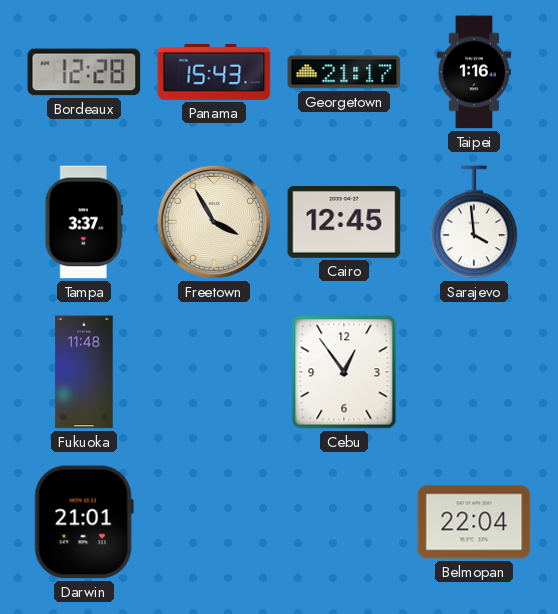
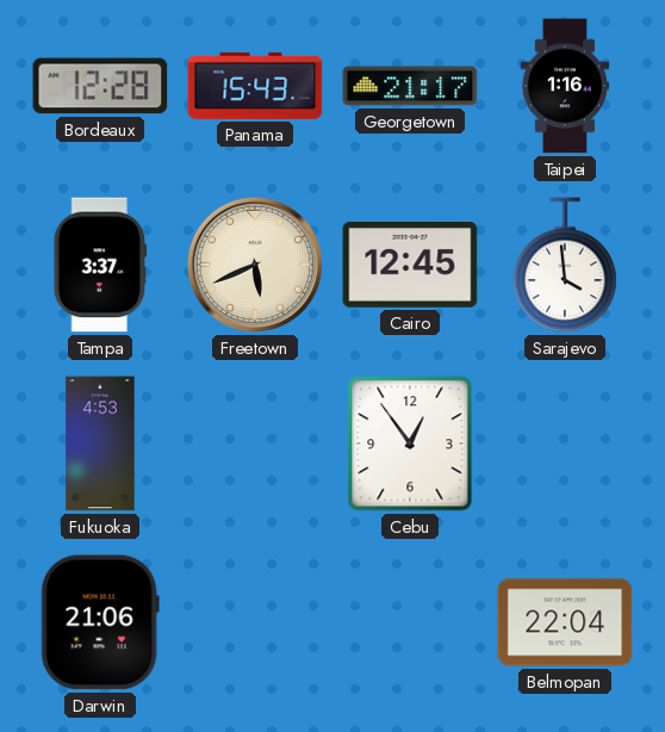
Freetown: 3:55 -> 5:41
Fukuoka: 11:48 -> 4:53
Darwin: 21:01 -> 21:06
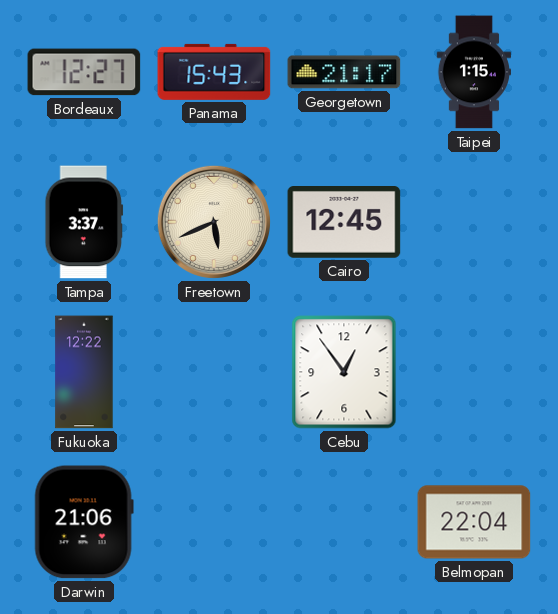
Bordeaux: 12:28 -> 12:27
Taipei: 1:16 -> 1:15
Sarajevo: 3:59 -> none
Fukuoka: 4:53 -> 12:22
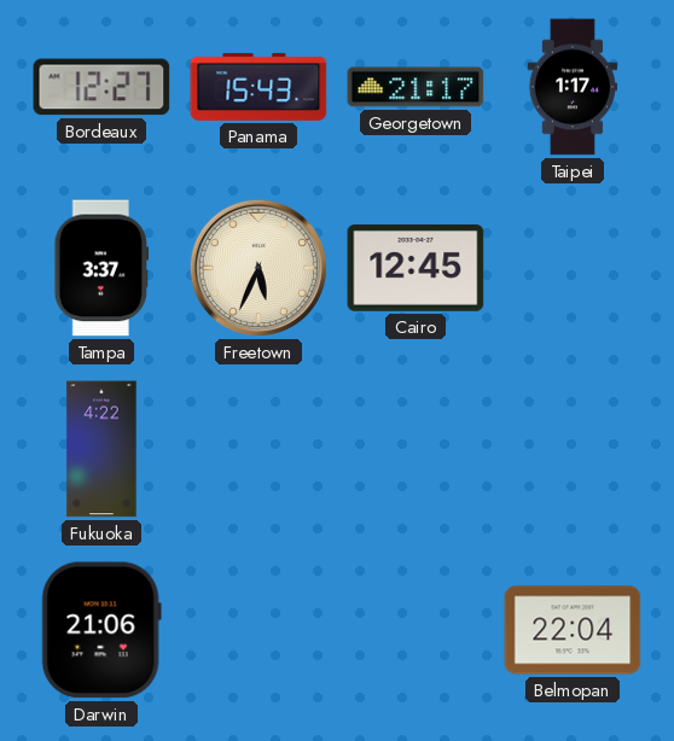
Taipei: 1:15 -> 1:17
Freetown: 5:41 -> 5:34
Fukuoka: 12:22 -> 4:22
Cebu: 12:54 -> none
